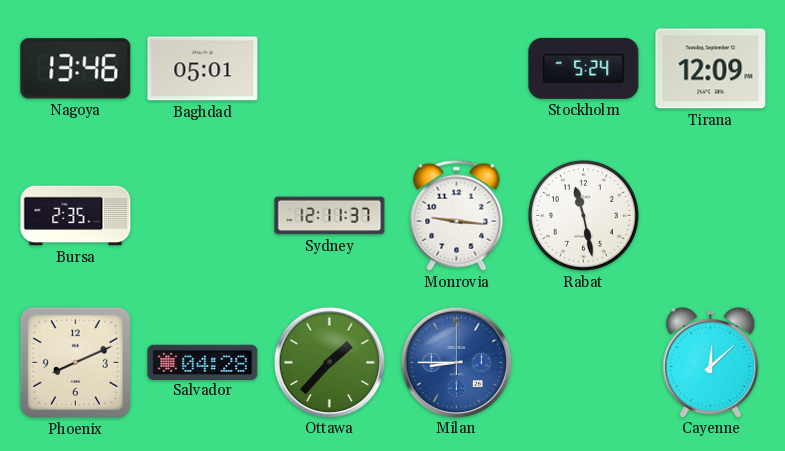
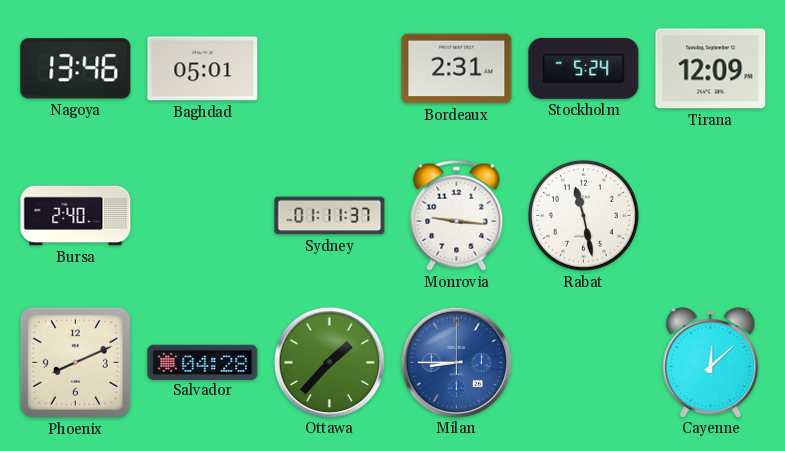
Bordeaux: none -> 2:31
Bursa: 2:35 -> 2:40
Sydney: 12:11 -> 01:11
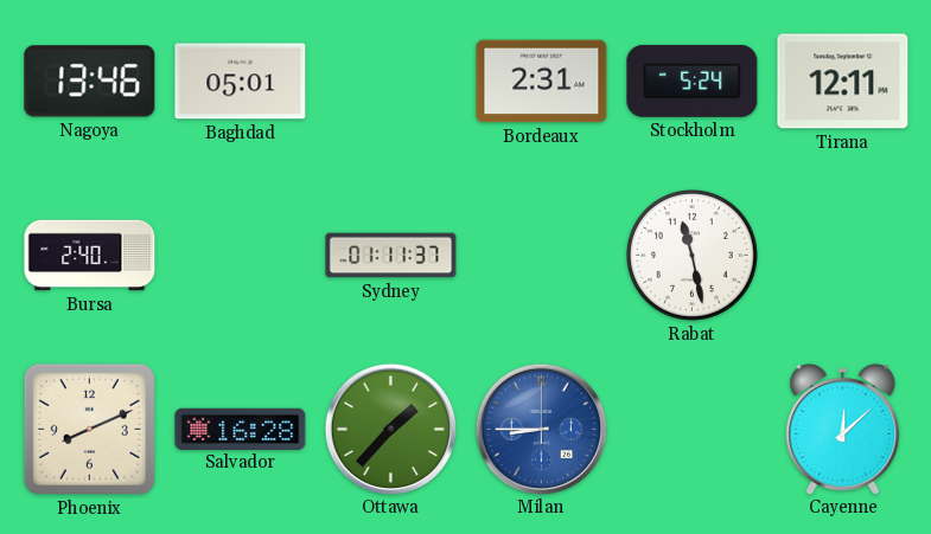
Tirana: 12:09 -> 12:11
Monrovia: 9:16 -> none
Salvador: 04:28 -> 16:28
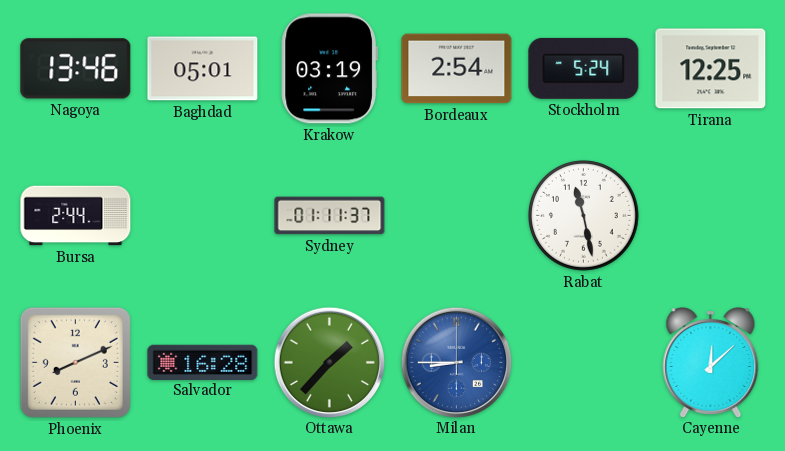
Krakow: none -> 03:19
Bordeaux: 2:31 -> 2:54
Tirana: 12:11 -> 12:25
Bursa: 2:40 -> 2:44
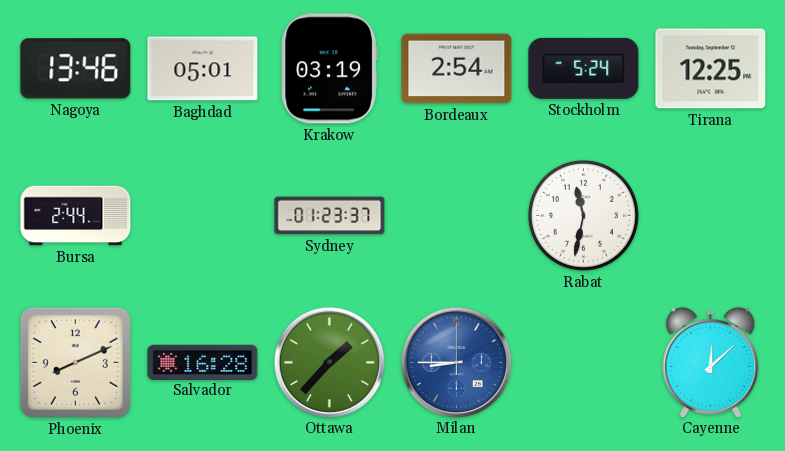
Sydney: 01:11 -> 01:23
Rabat: 11:28 -> 11:32
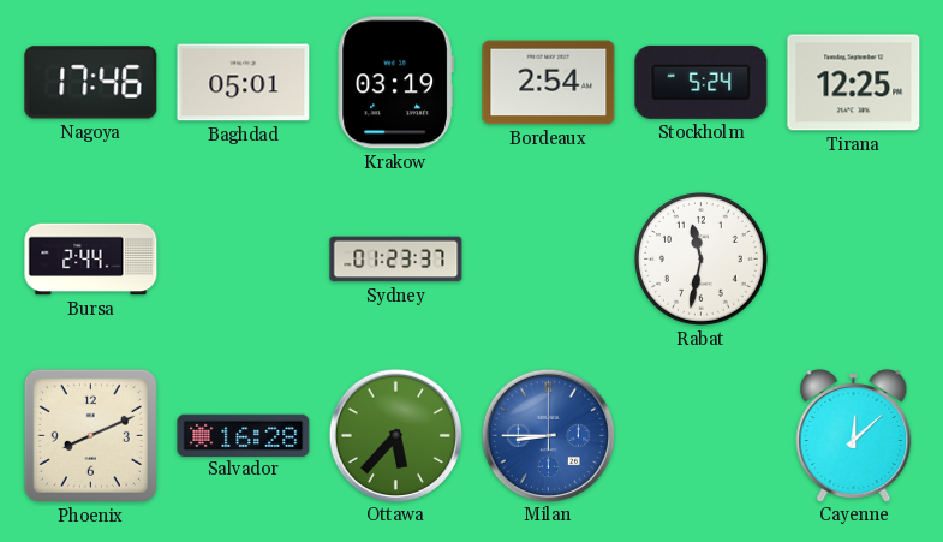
Nagoya: 13:46 -> 17:46
Ottawa: 1:37 -> 5:37
